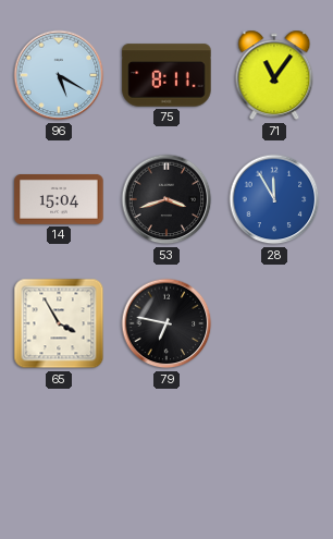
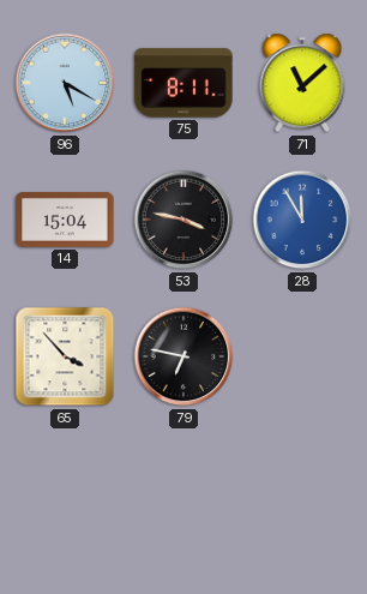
71: 11:06 -> 11:08
53: 3:42 -> 3:47
65: 3:55 -> 3:53
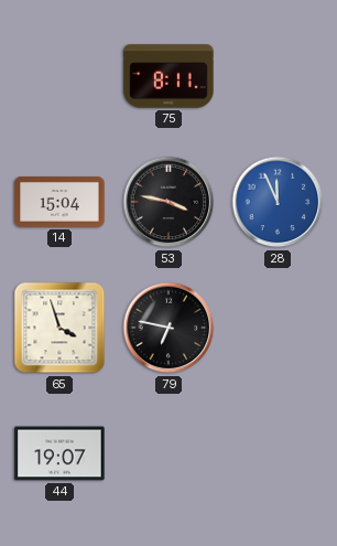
96: 5:20 -> none
71: 11:08 -> none
28: 11:55 -> 11:56
65: 3:53 -> 3:57
44: none -> 19:07
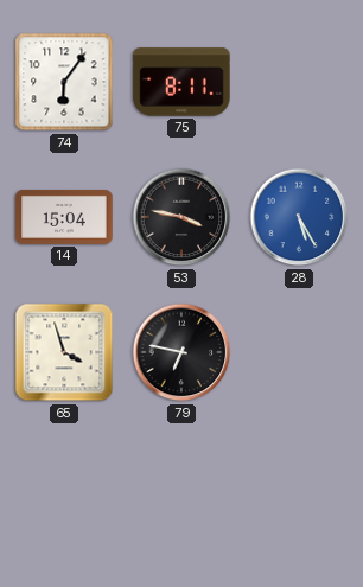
74: none -> 6:06
28: 11:56 -> 5:25
44: 19:07 -> none
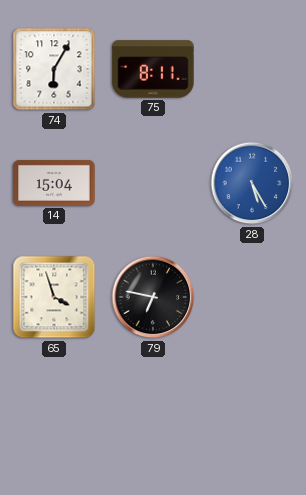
74: 6:06 -> 6:05
53: 3:47 -> none
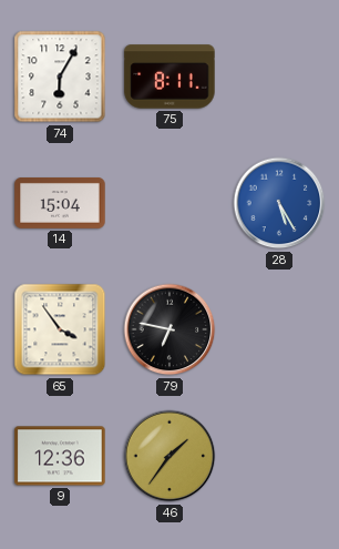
65: 3:57 -> 3:54
9: none -> 12:36
46: none -> 1:36
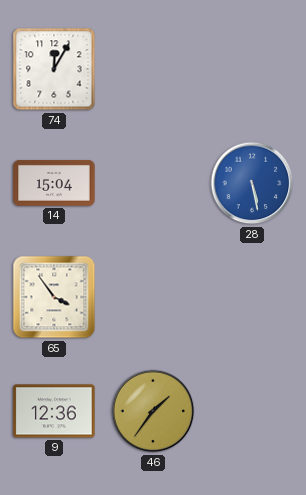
74: 6:05 -> 12:05
75: 8:11 -> none
28: 5:25 -> 5:28
79: 6:47 -> none
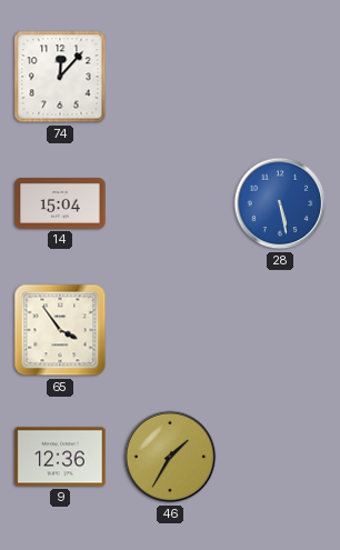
74: 12:05 -> 12:07
46: 1:36 -> 1:35
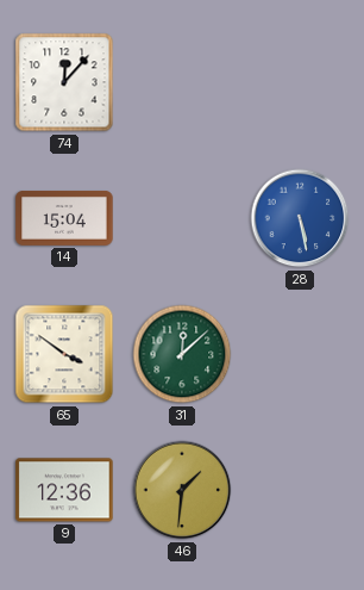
65: 3:54 -> 3:51
31: none -> 12:08
46: 1:35 -> 1:31
